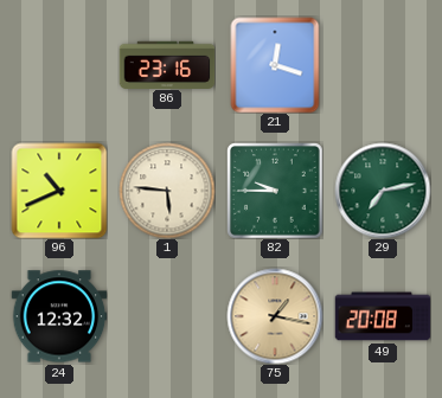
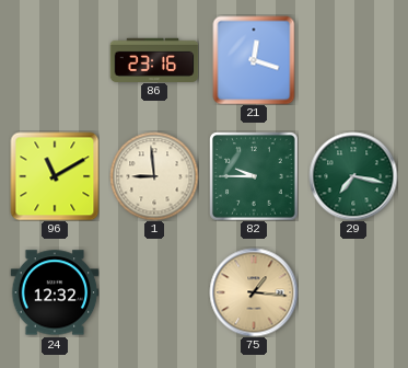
96: 10:41 -> 11:10
1: 5:46 -> 8:59
29: 7:13 -> 7:17
75: 1:17 -> 1:16
49: 20:08 -> none
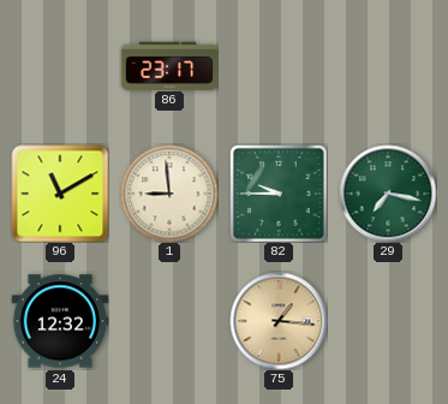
86: 23:16 -> 23:17
21: 12:18 -> none
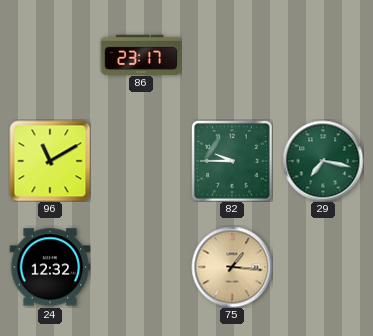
1: 8:59 -> none
